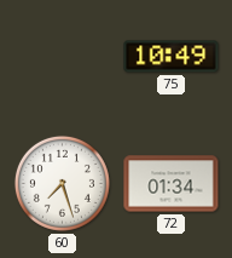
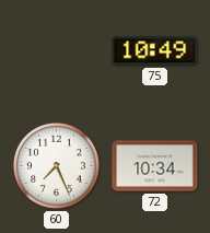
60: 7:27 -> 7:26
72: 01:34 -> 10:34
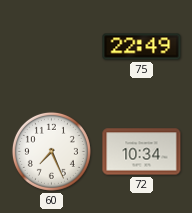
75: 10:49 -> 22:49
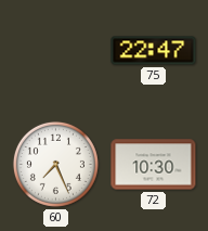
75: 22:49 -> 22:47
72: 10:34 -> 10:30
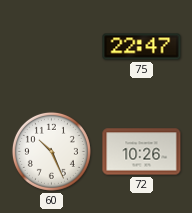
60: 7:26 -> 10:26
72: 10:30 -> 10:26
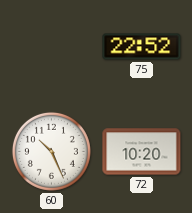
75: 22:47 -> 22:52
72: 10:26 -> 10:20
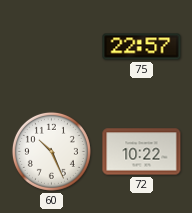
75: 22:52 -> 22:57
72: 10:20 -> 10:22
